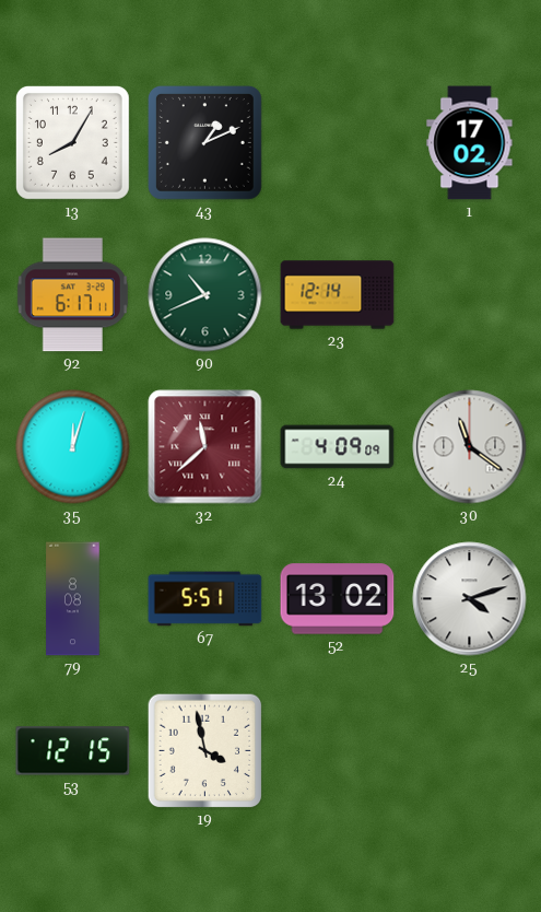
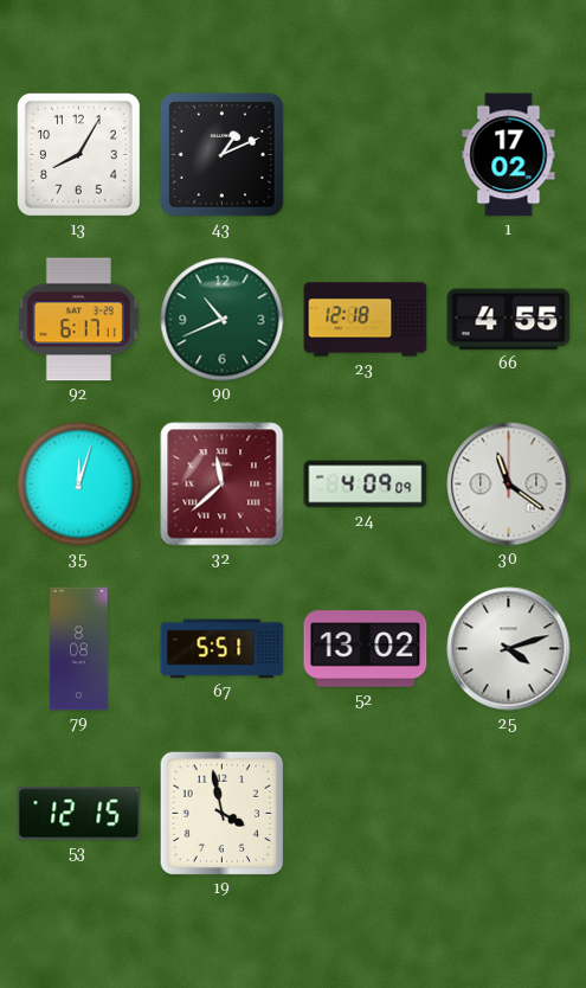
23: 12:14 -> 12:18
66: none -> 4:55
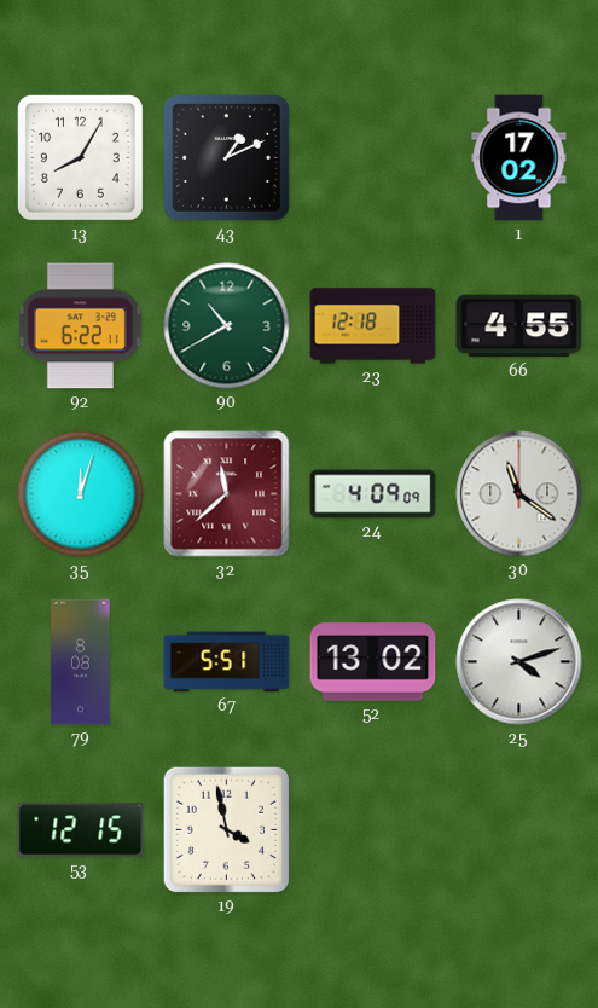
92: 6:17 -> 6:22
90: 10:41 -> 10:40
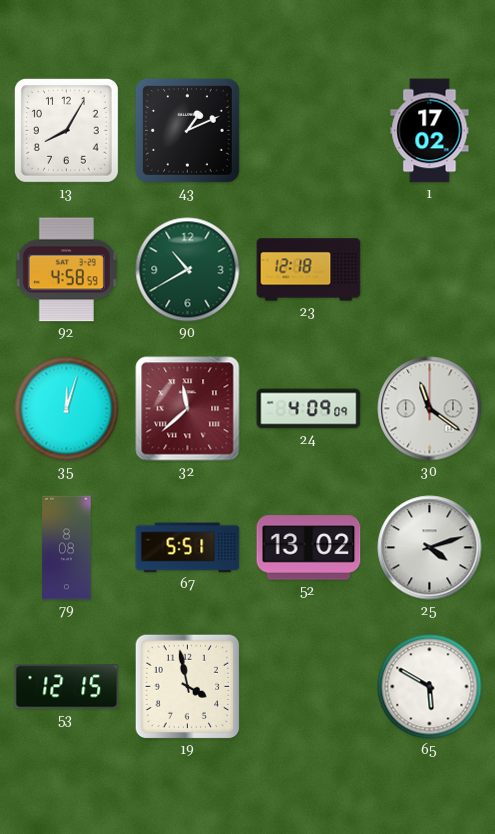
92: 6:22 -> 4:58
66: 4:55 -> none
65: none -> 5:50
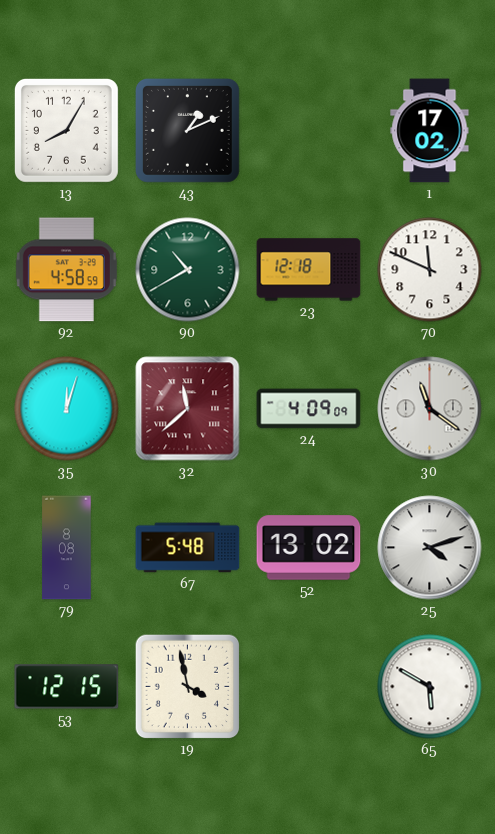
70: none -> 11:49
67: 5:51 -> 5:48
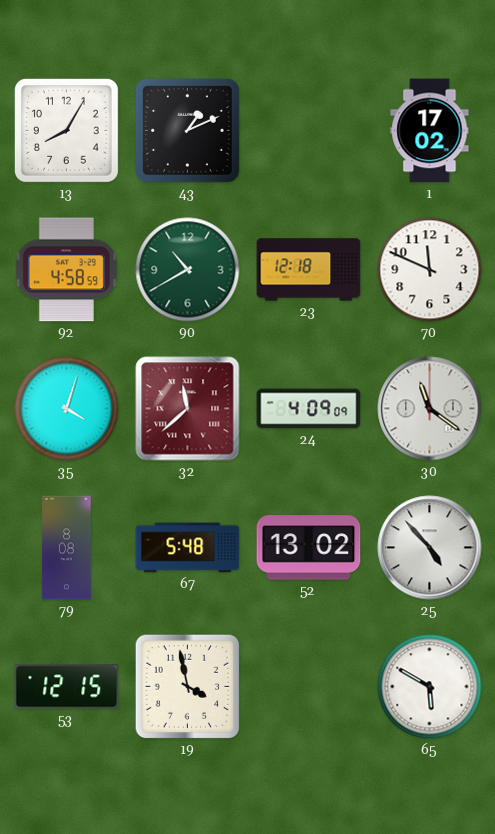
35: 12:03 -> 4:03
25: 4:12 -> 4:53
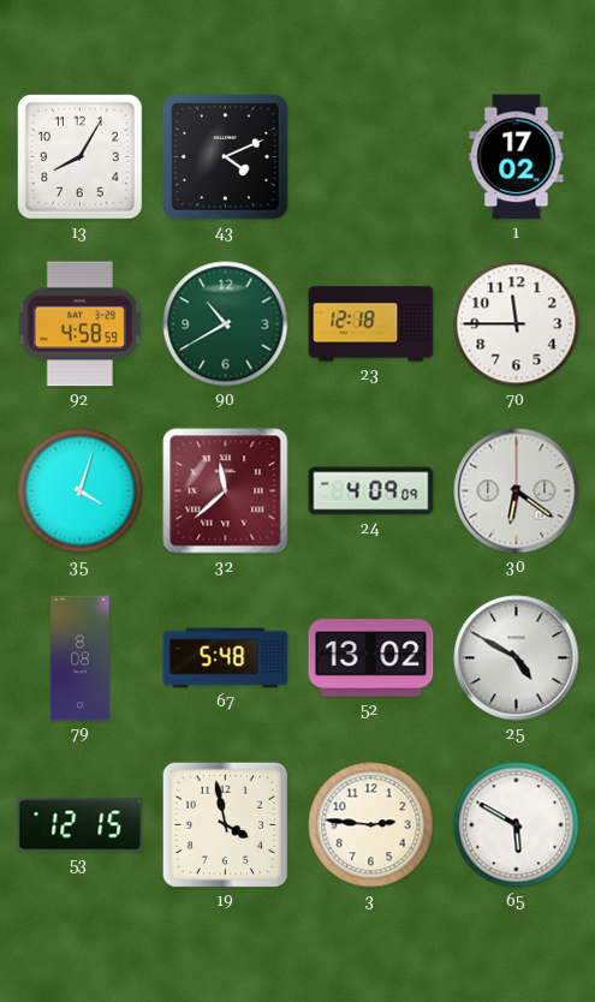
43: 1:11 -> 4:11
70: 11:49 -> 11:45
30: 11:21 -> 6:21
25: 4:53 -> 4:50
3: none -> 2:46
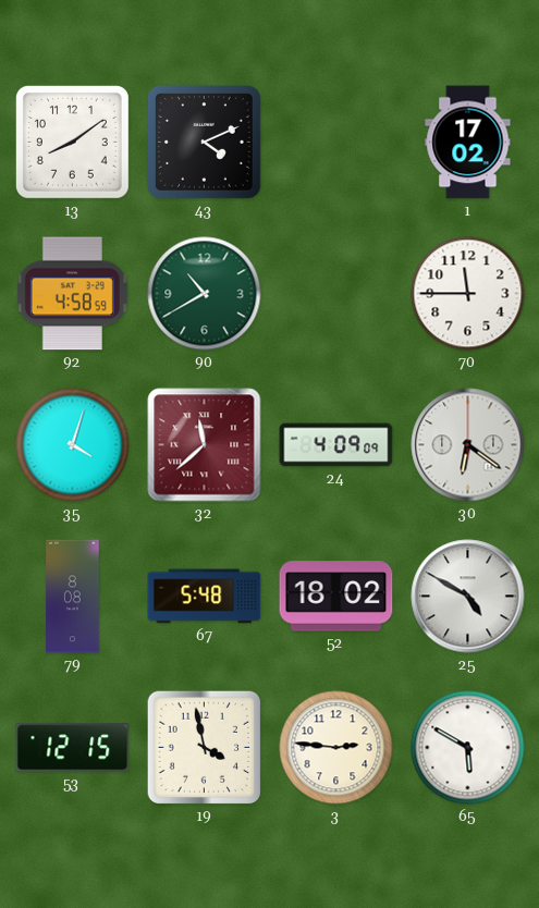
13: 8:05 -> 8:09
23: 12:18 -> none
52: 13:02 -> 18:02
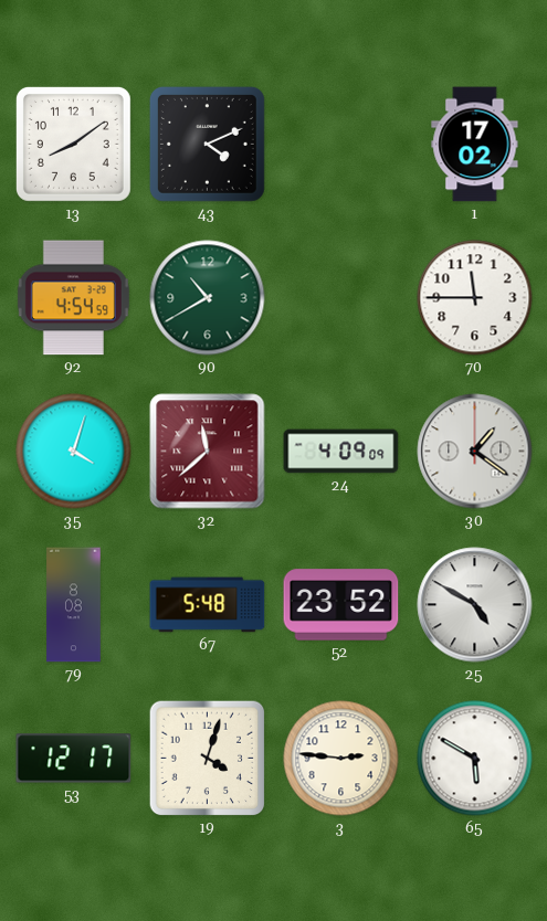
92: 4:58 -> 4:54
30: 6:21 -> 1:21
52: 18:02 -> 23:52
53: 12:15 -> 12:17
19: 3:58 -> 4:03
